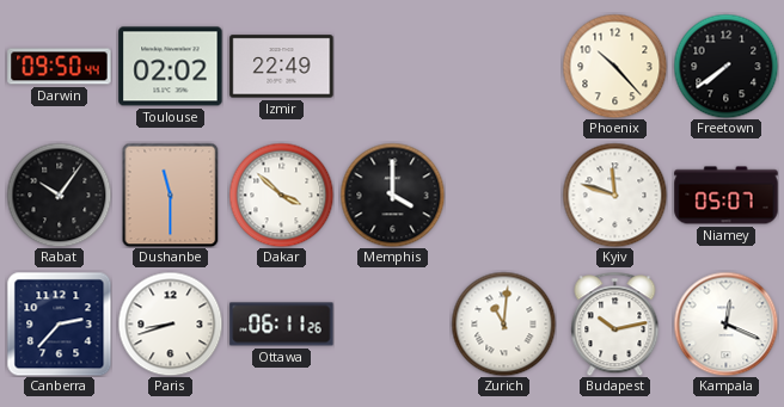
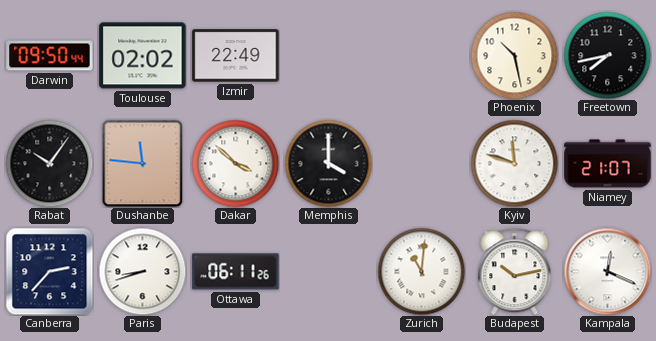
Phoenix: 10:23 -> 10:28
Freetown: 7:39 -> 7:43
Dushanbe: 11:30 -> 11:46
Niamey: 05:07 -> 21:07
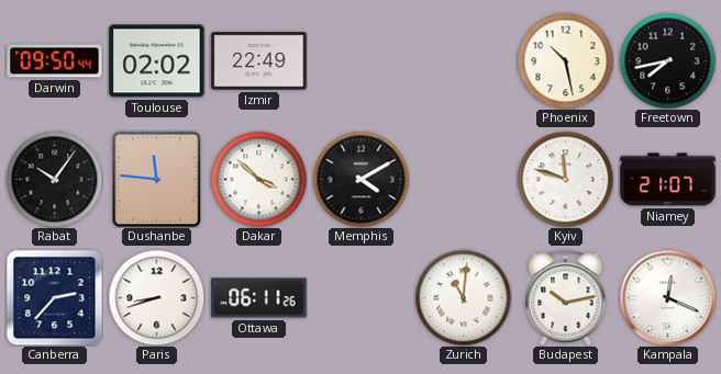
Memphis: 4:00 -> 4:10
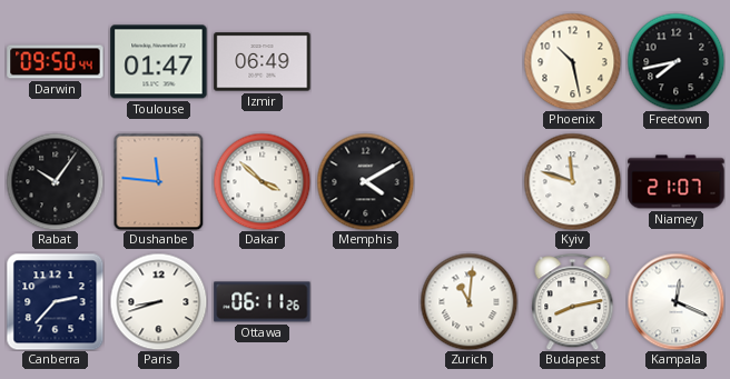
Toulouse: 02:02 -> 01:47
Izmir: 22:49 -> 06:49
Budapest: 10:13 -> 8:13
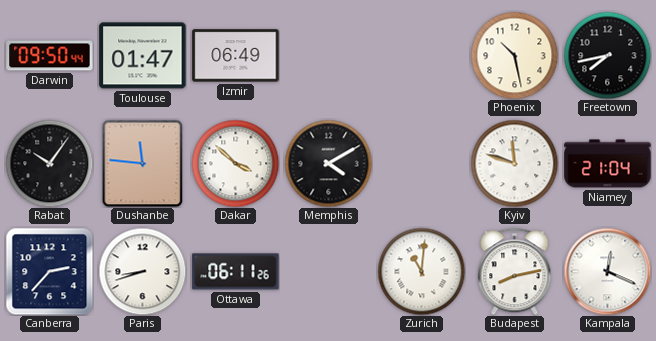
Niamey: 21:07 -> 21:04
